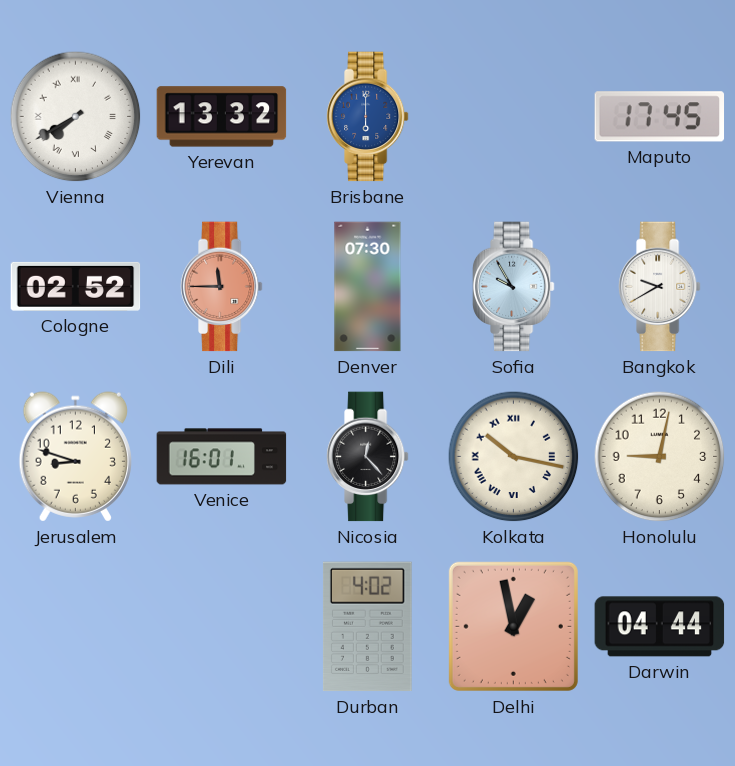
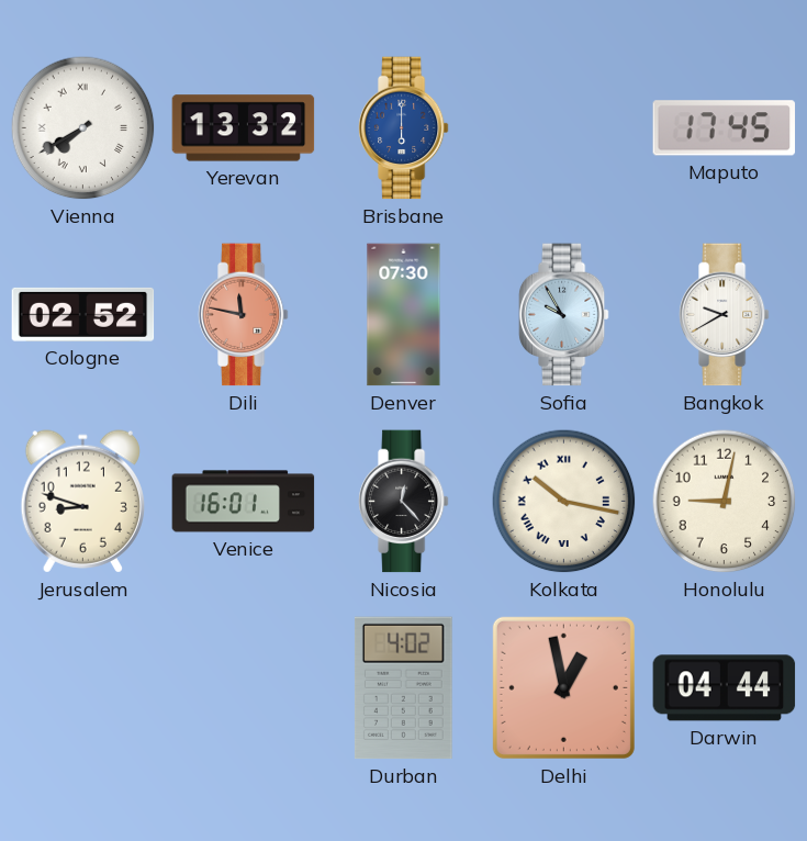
Dili: 11:45 -> 11:47
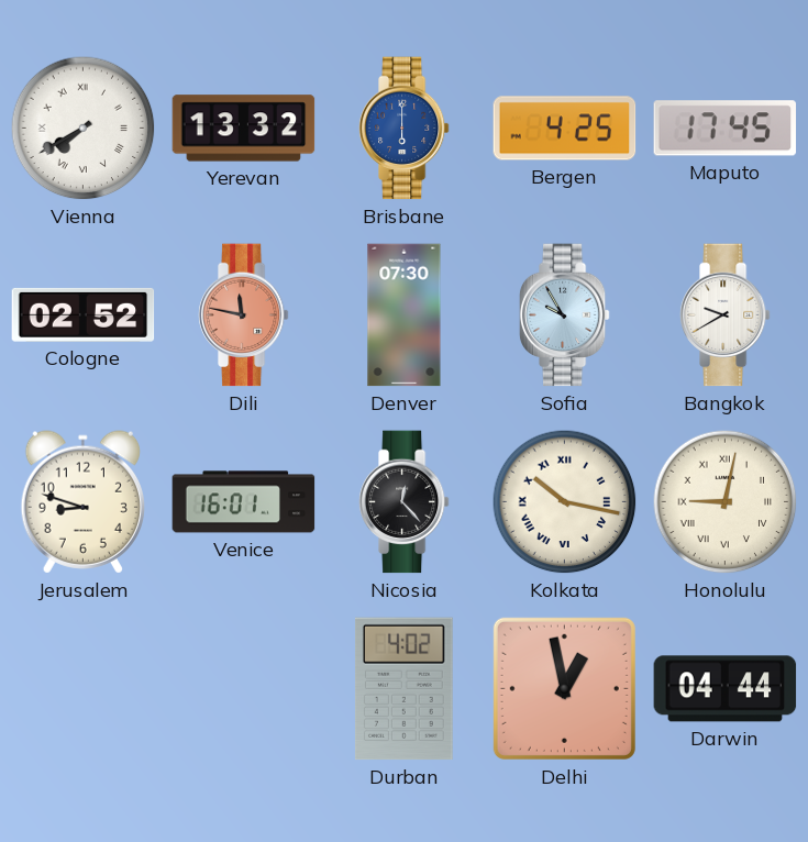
Bergen: none -> 4:25
Honolulu numerals: Arabic -> Roman
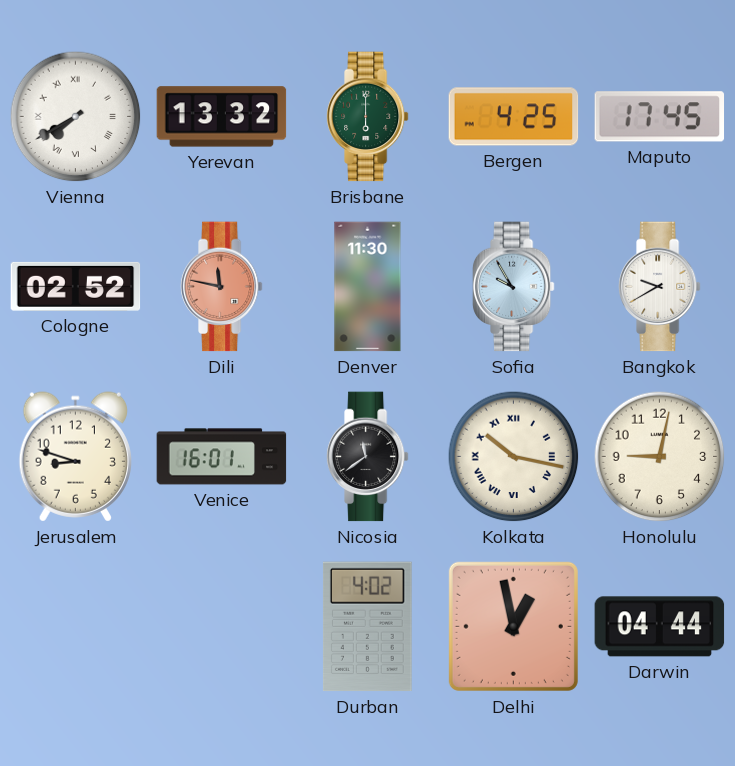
Brisbane dial: blue -> green
Denver: 07:30 -> 11:30
Nicosia: 12:23 -> 11:39
Honolulu numerals: Roman -> Arabic
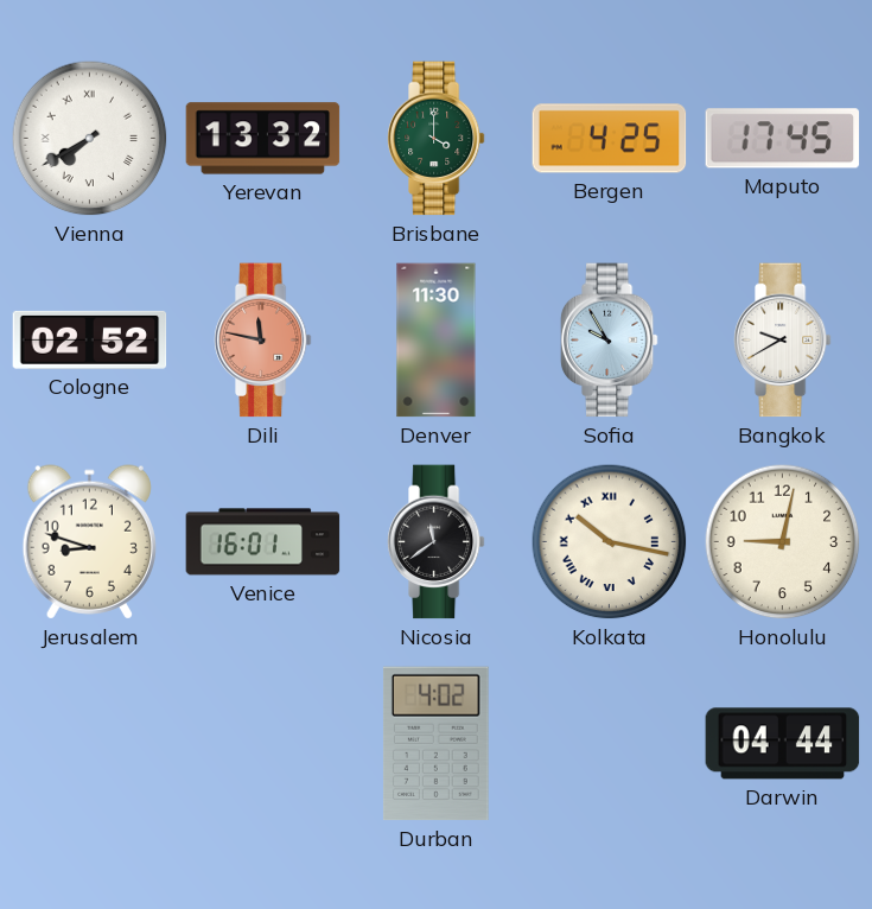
Brisbane: 6:00 -> 4:00
Delhi: 12:58 -> none
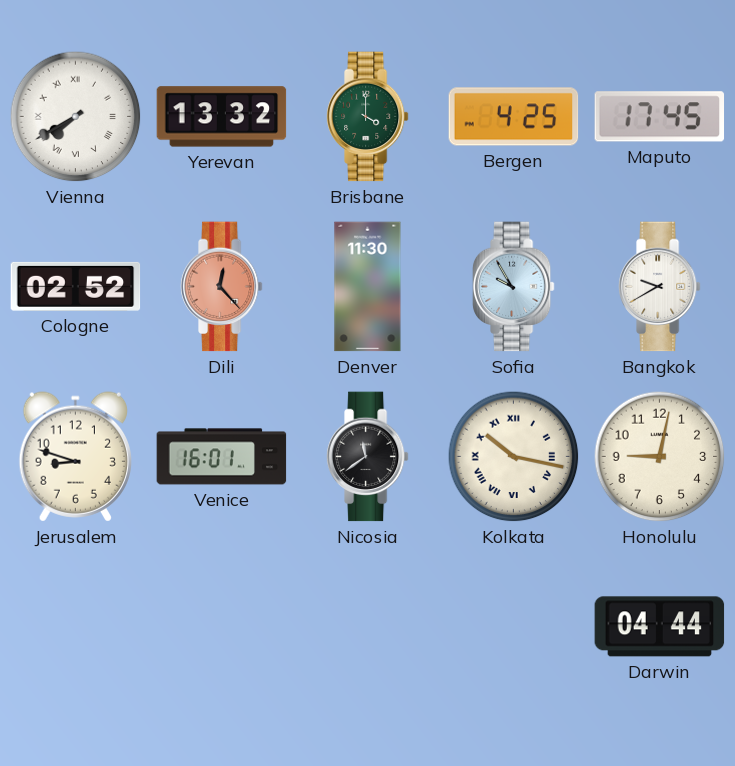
Dili: 11:47 -> 12:23
Durban: 4:02 -> none
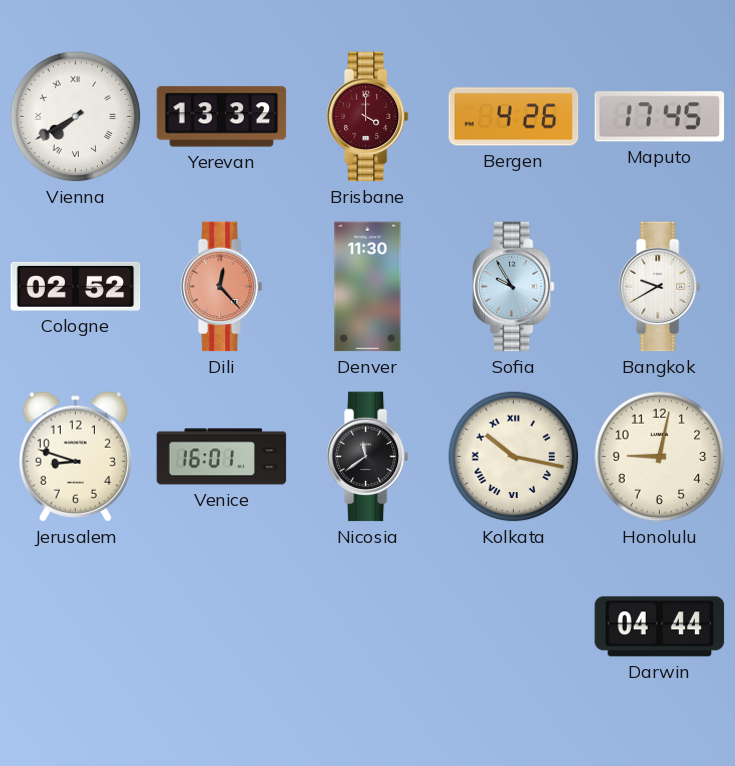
Brisbane dial: green -> burgundy
Bergen: 4:25 -> 4:26
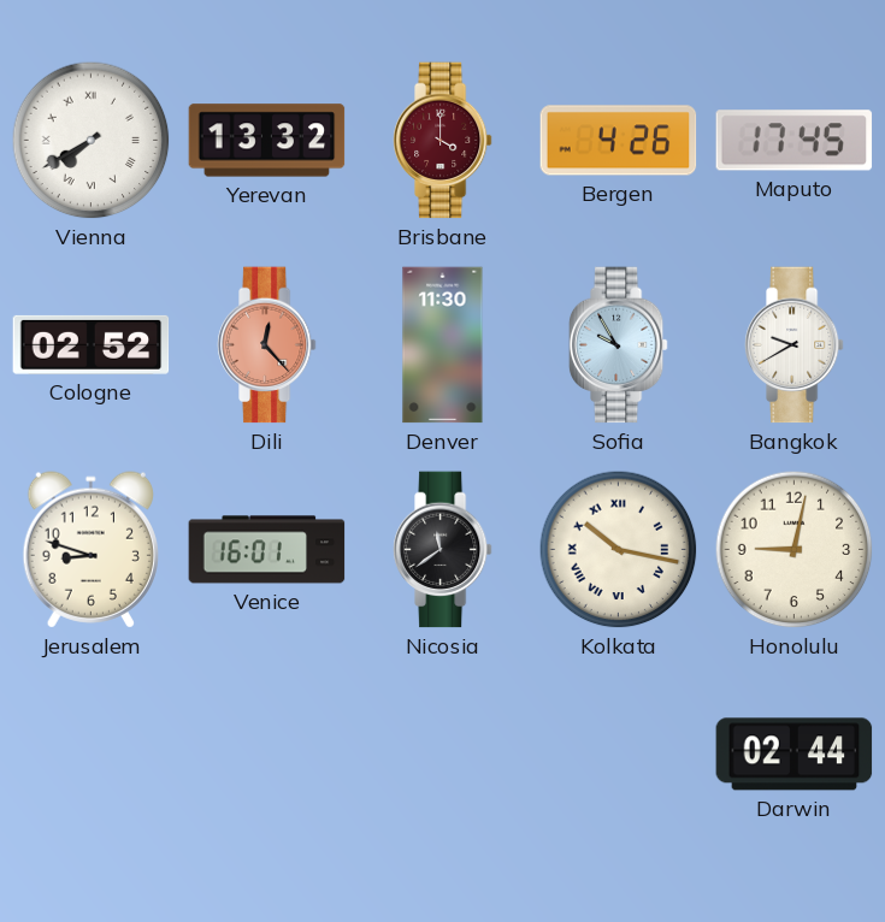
Darwin: 04:44 -> 02:44
